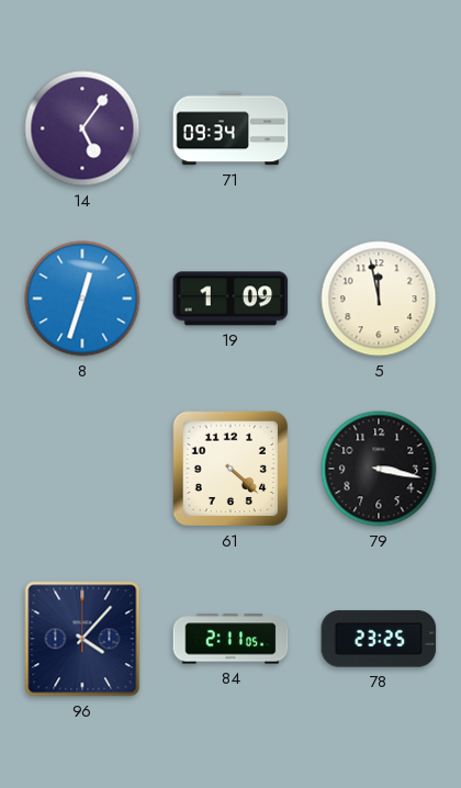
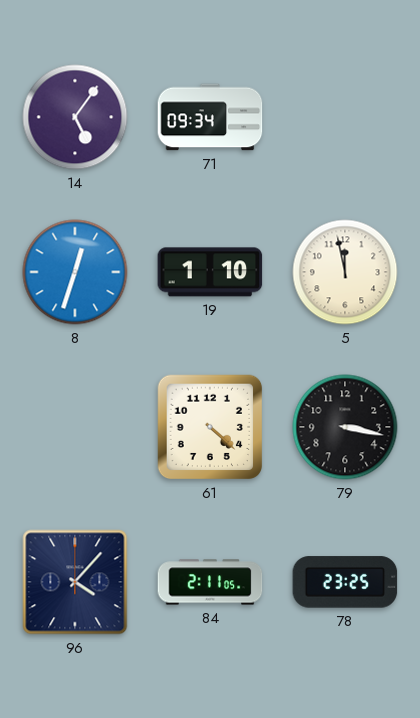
19: 1:09 -> 1:10
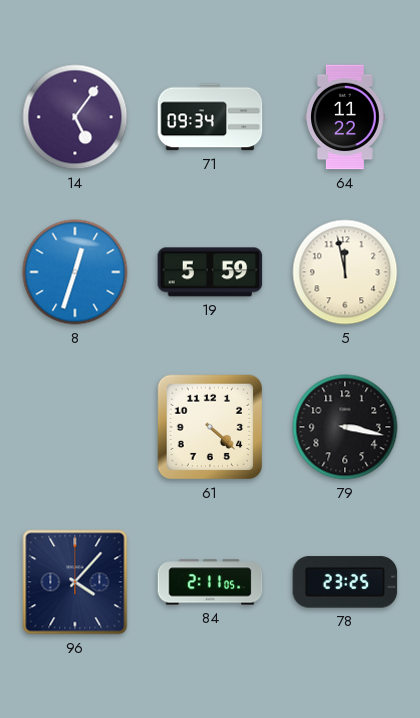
64: none -> 11:22
19: 1:10 -> 5:59
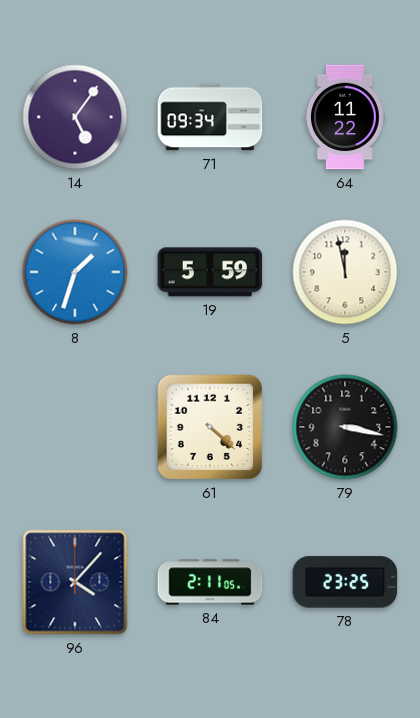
8: 12:33 -> 1:33
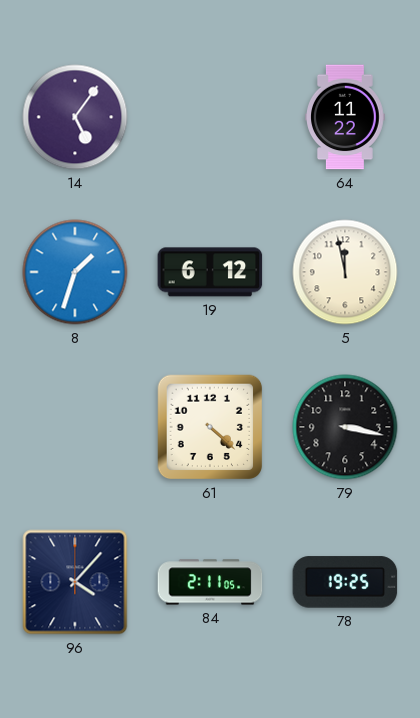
71: 09:34 -> none
19: 5:59 -> 6:12
78: 23:25 -> 19:25
